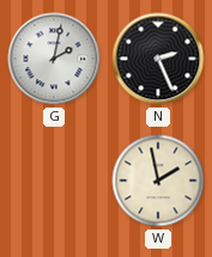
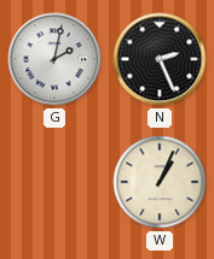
W: 1:58 -> 1:04
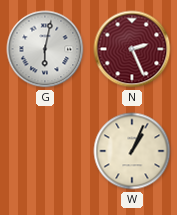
G: 2:02 -> 6:02
N dial: black -> burgundy
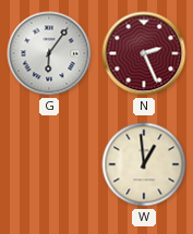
G: 6:02 -> 6:06
W: 1:04 -> 12:59
